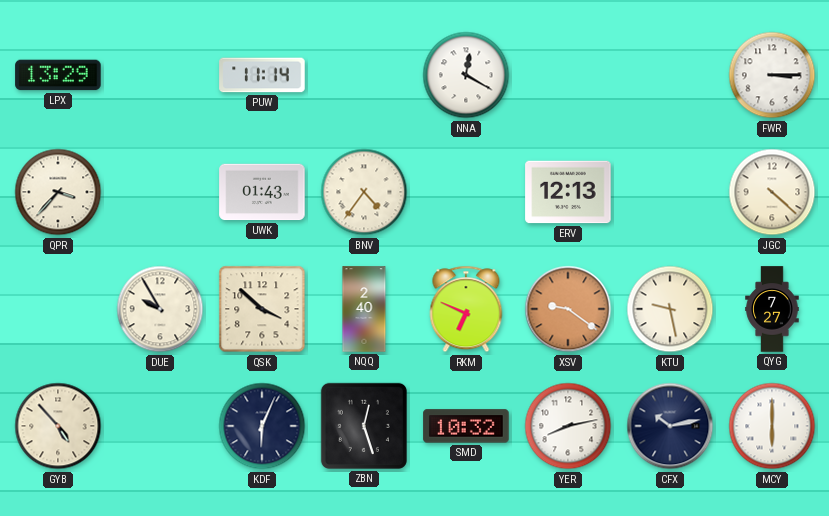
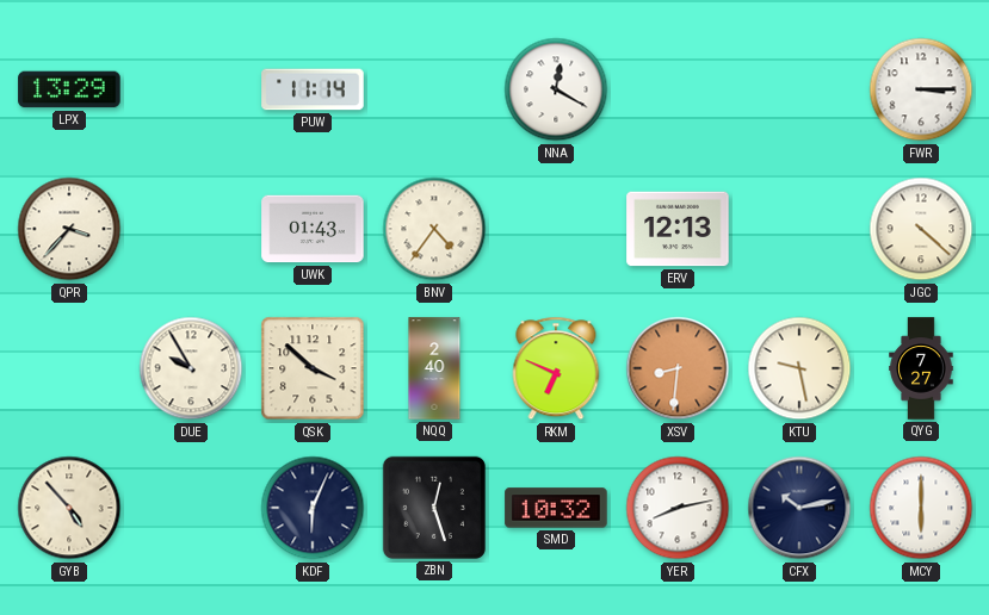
XSV: 9:21 -> 8:31
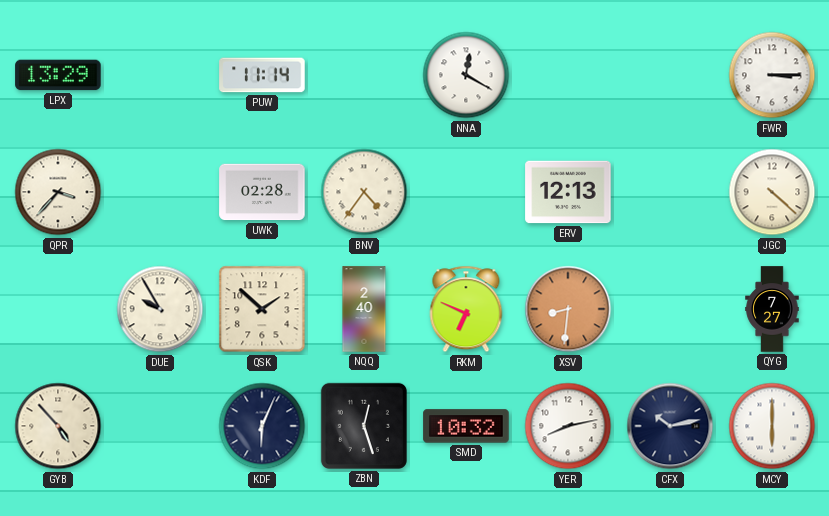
UWK: 01:43 -> 02:28
QSK: 3:52 -> 1:52
KTU: 9:28 -> none
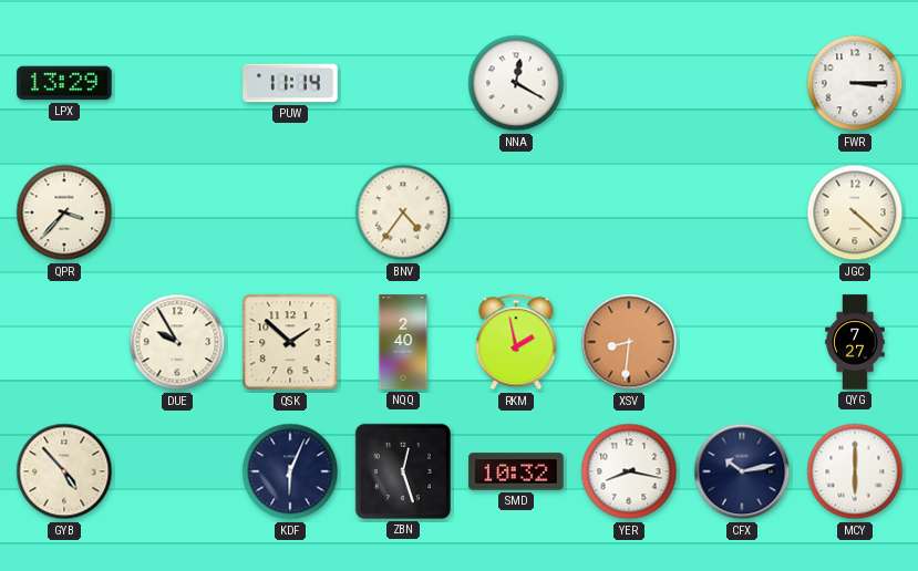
UWK: 02:28 -> none
ERV: 12:13 -> none
RKM: 6:49 -> 1:58
YER: 8:13 -> 8:17
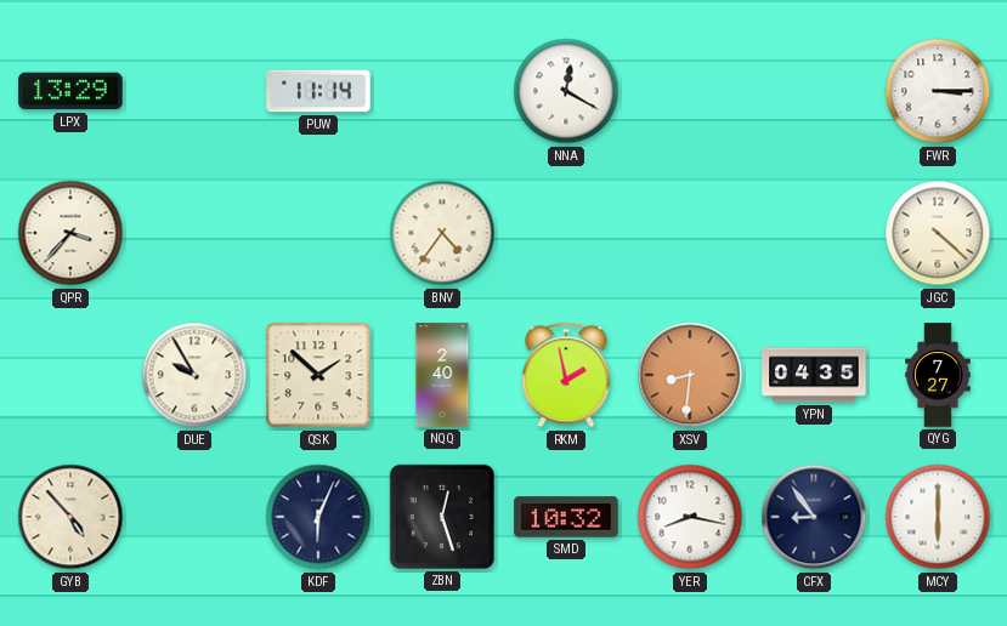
YPN: none -> 04:35
CFX: 10:13 -> 8:54
